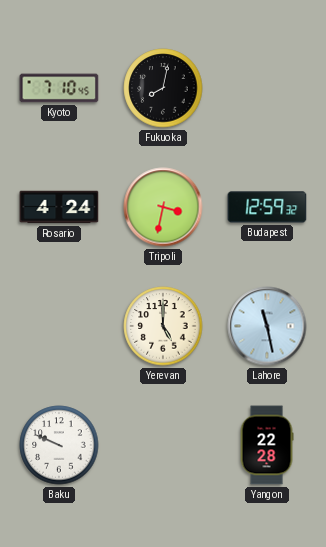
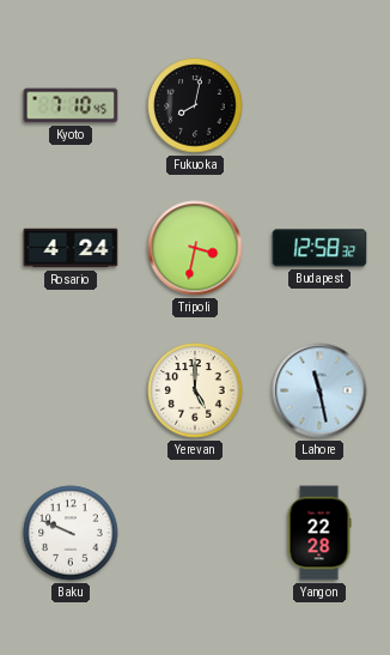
Budapest: 12:59 -> 12:58
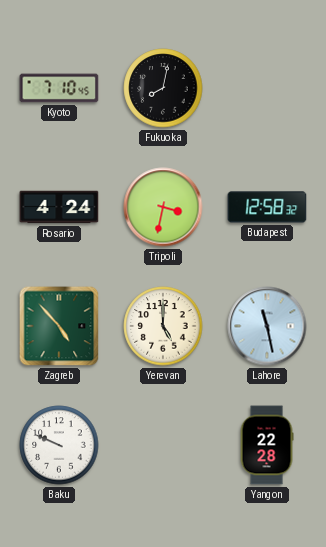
Zagreb: none -> 4:53
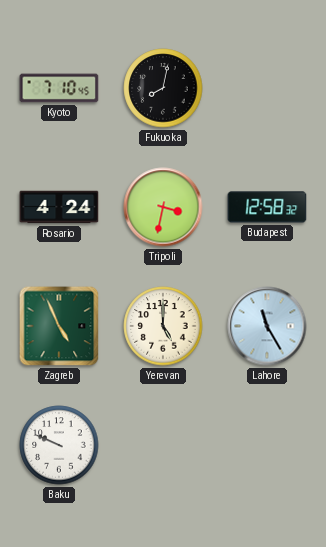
Zagreb: 4:53 -> 4:56
Lahore: 11:28 -> 11:25
Yangon: 22:28 -> none
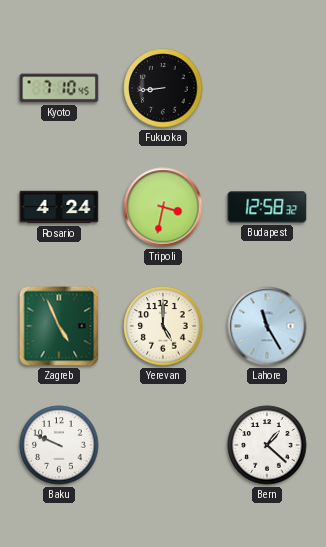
Fukuoka: 8:02 -> 8:44
Bern: none -> 1:22
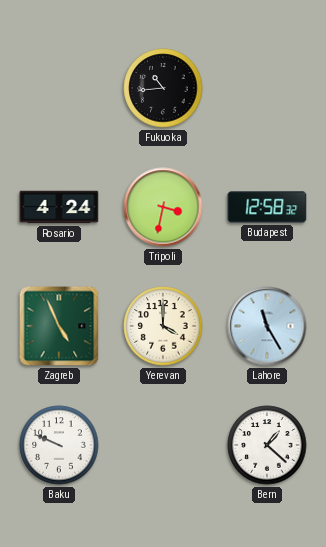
Kyoto: 7:10 -> none
Fukuoka: 8:44 -> 10:44
Yerevan: 5:00 -> 4:00
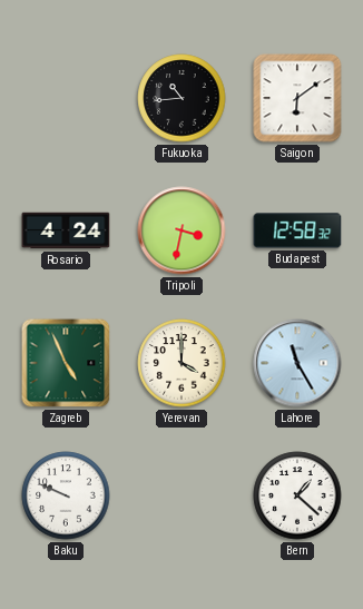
Saigon: none -> 6:09
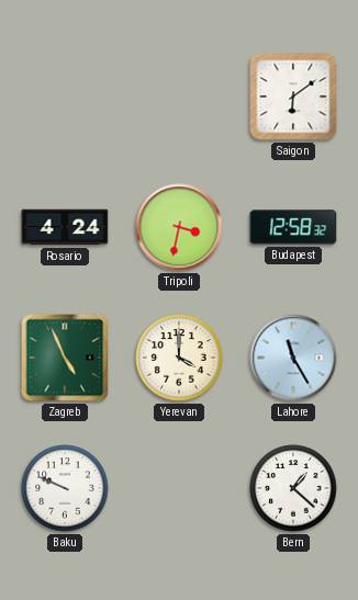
Fukuoka: 10:44 -> none
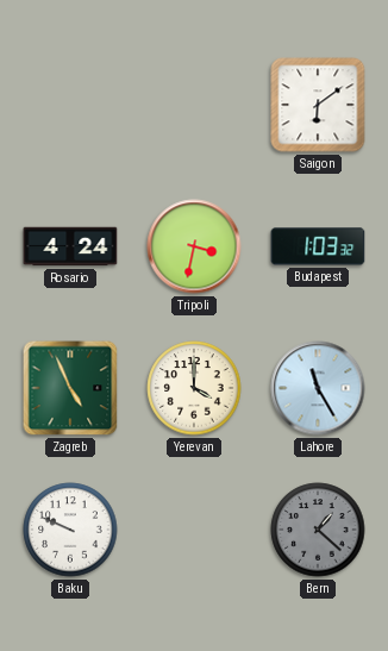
Budapest: 12:58 -> 1:03
Bern dial: white -> grey
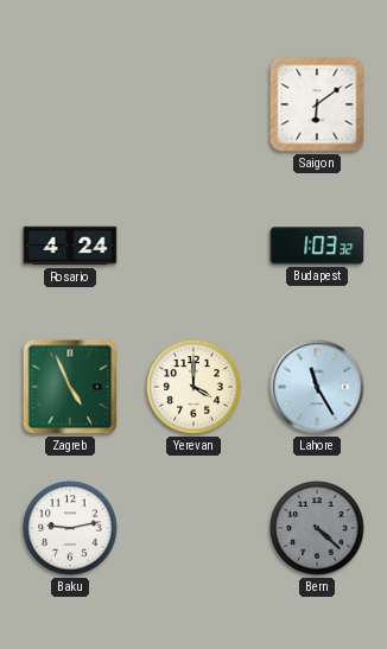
Tripoli: 3:32 -> none
Baku: 9:49 -> 9:13
Bern: 1:22 -> 4:22
